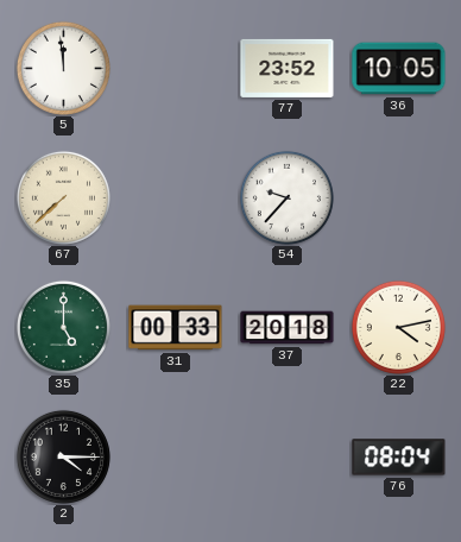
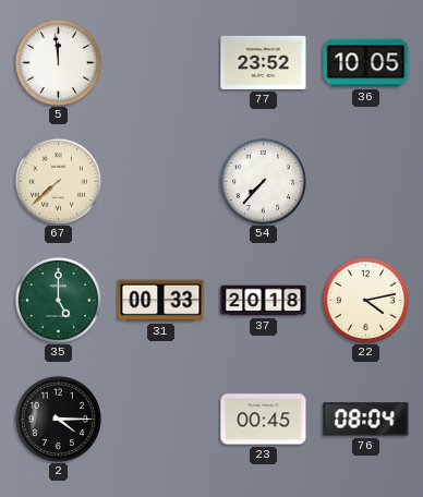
54: 9:37 -> 7:37
23: none -> 00:45
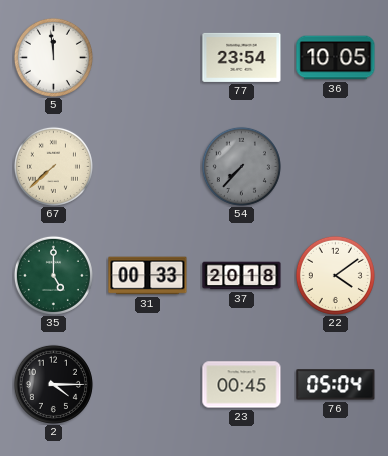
77: 23:52 -> 23:54
54 dial: white -> grey
22: 4:13 -> 4:09
76: 08:04 -> 05:04
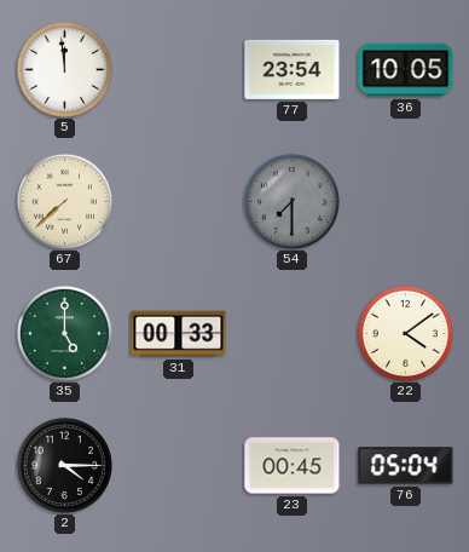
54: 7:37 -> 7:30
37: 20:18 -> none
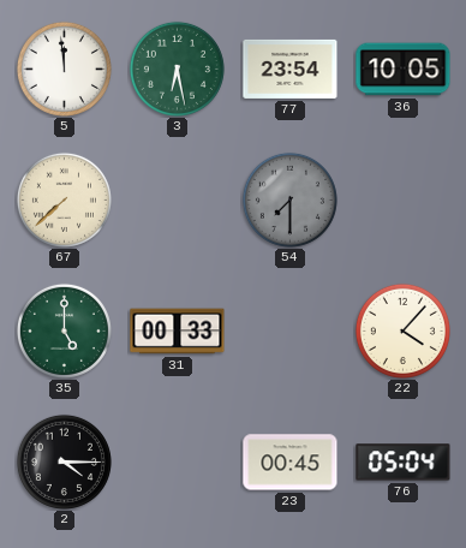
3: none -> 6:28
22: 4:09 -> 4:07
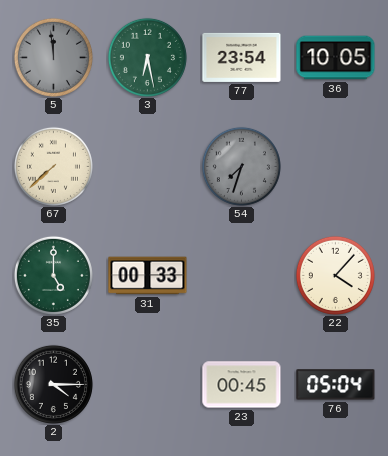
5 dial: white -> grey
54: 7:30 -> 7:33
